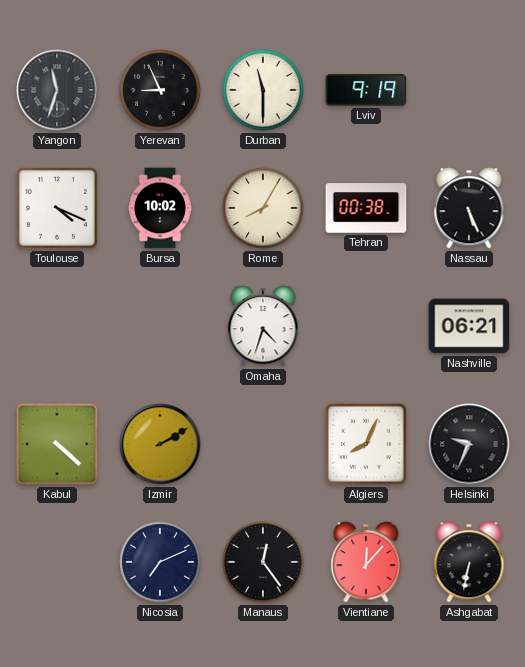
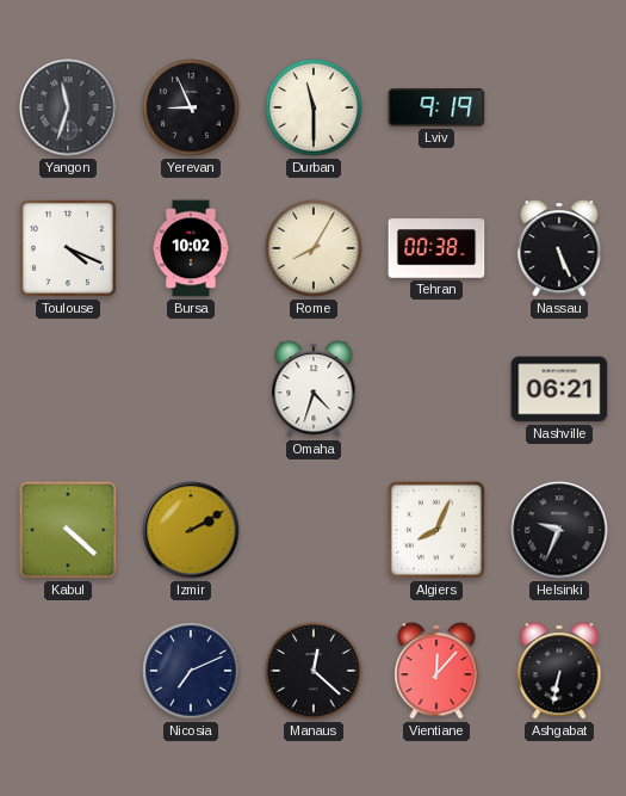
Manaus: 12:24 -> 12:22
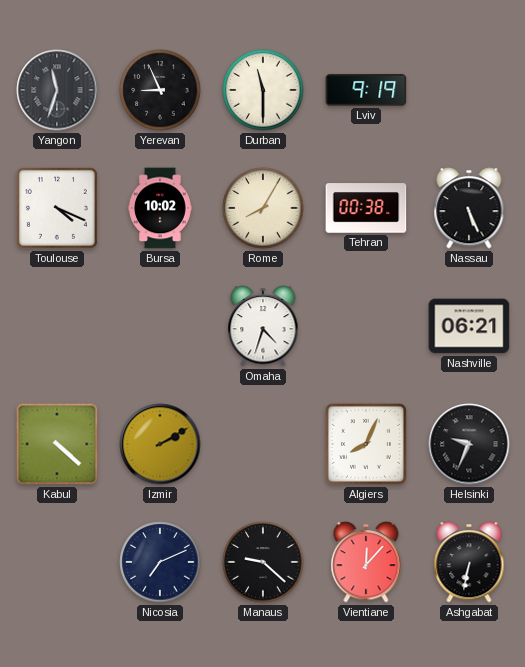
Manaus: 12:22 -> 9:22
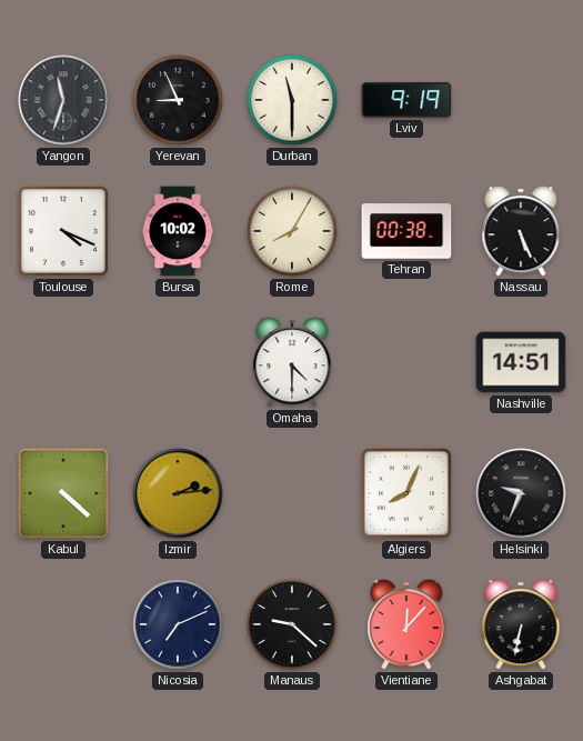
Omaha: 4:33 -> 4:30
Nashville: 06:21 -> 14:51
Izmir: 2:10 -> 2:14
